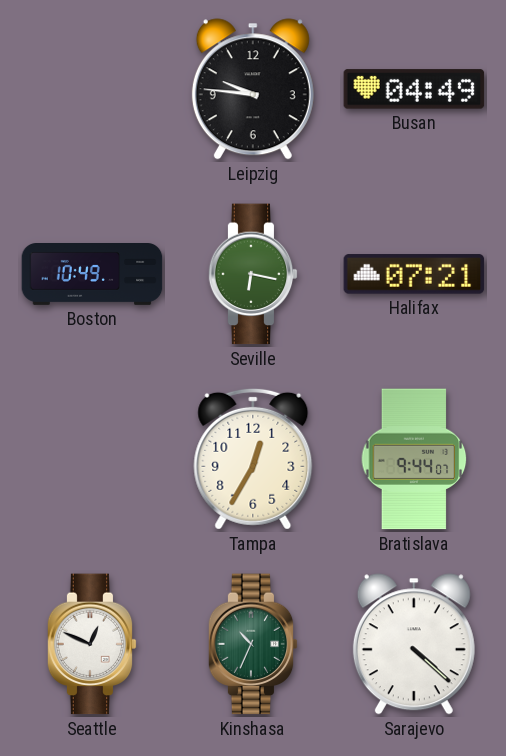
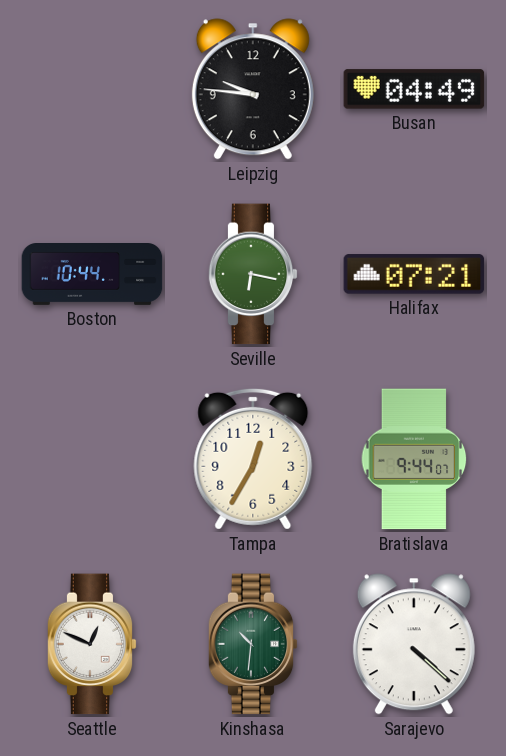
Boston: 10:49 -> 10:44
Kinshasa: 10:34 -> 10:31
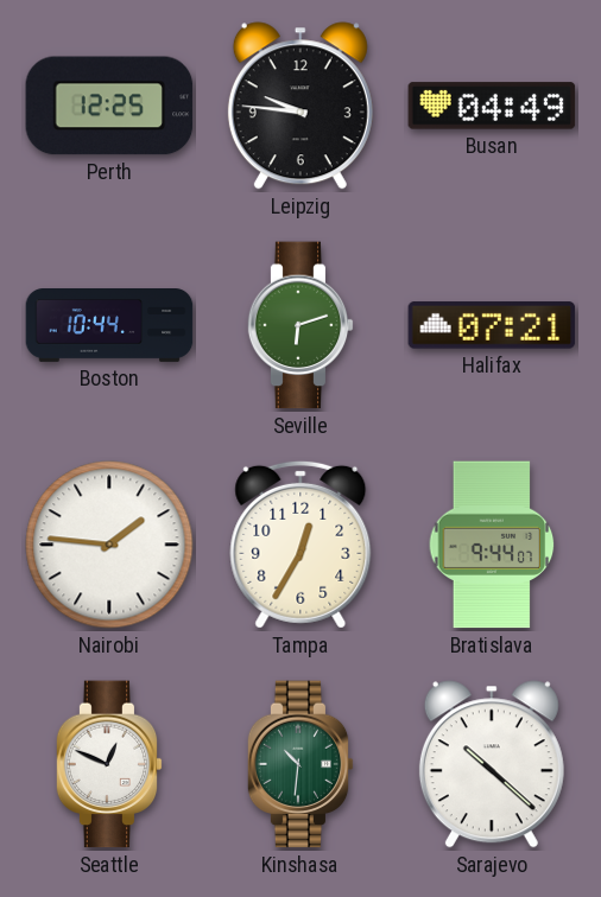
Perth: none -> 12:25
Seville: 6:17 -> 6:12
Nairobi: none -> 1:46
Sarajevo: 4:22 -> 10:22
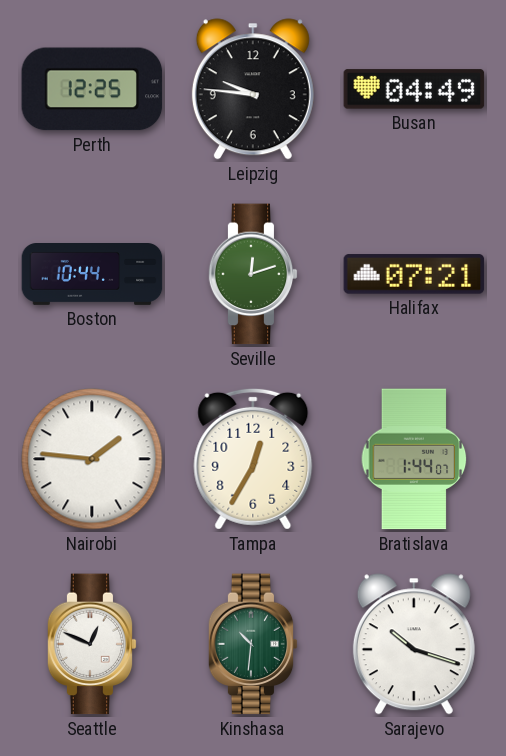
Seville: 6:12 -> 12:12
Bratislava: 9:44 -> 1:44
Sarajevo: 10:22 -> 10:18
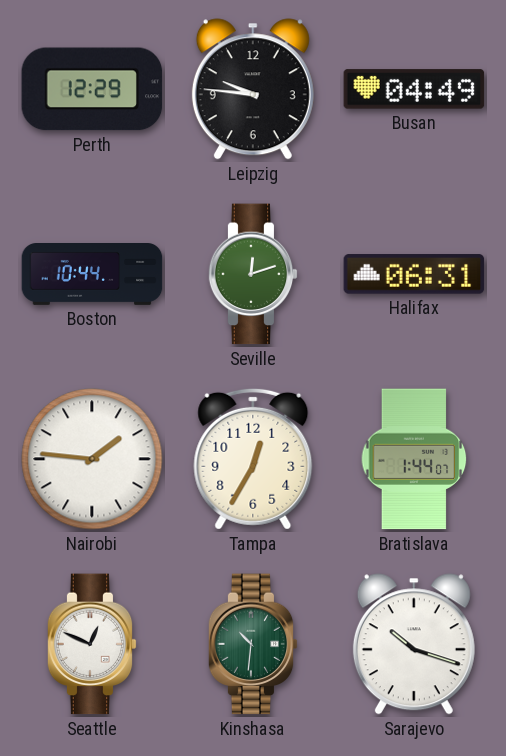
Perth: 12:25 -> 12:29
Halifax: 07:21 -> 06:31
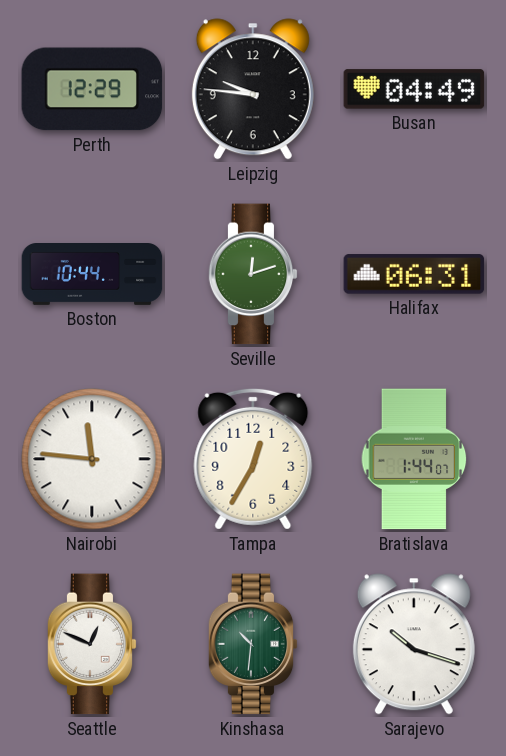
Nairobi: 1:46 -> 11:46
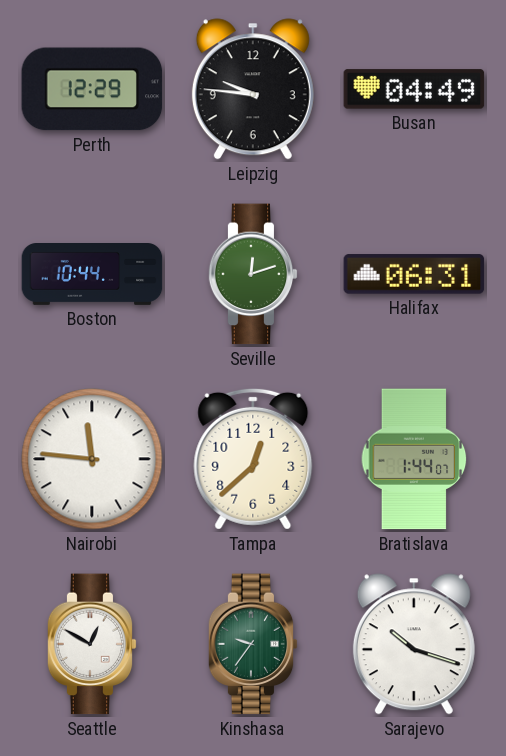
Tampa: 12:35 -> 12:38
Seattle: 12:49 -> 12:50
Kinshasa: 10:31 -> 9:36
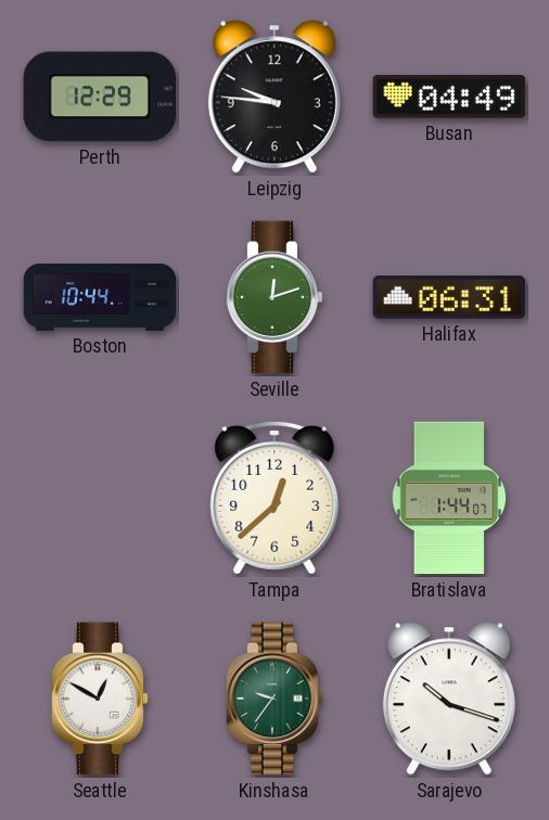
Nairobi: 11:46 -> none
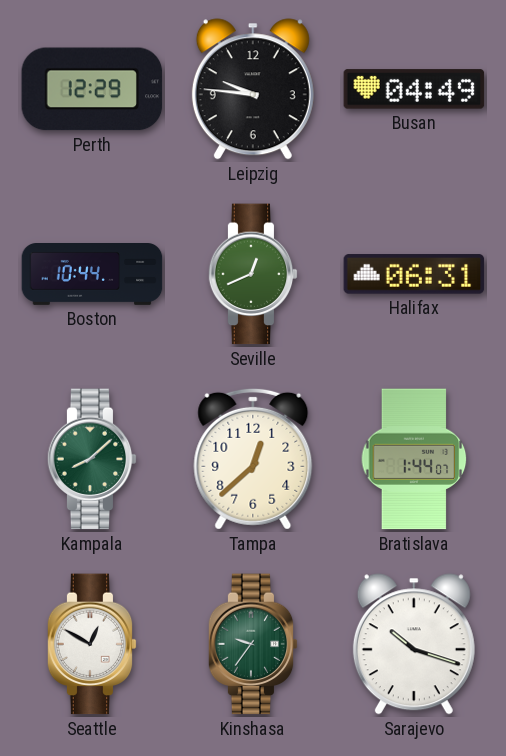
Seville: 12:12 -> 12:41
Kampala: none -> 8:08
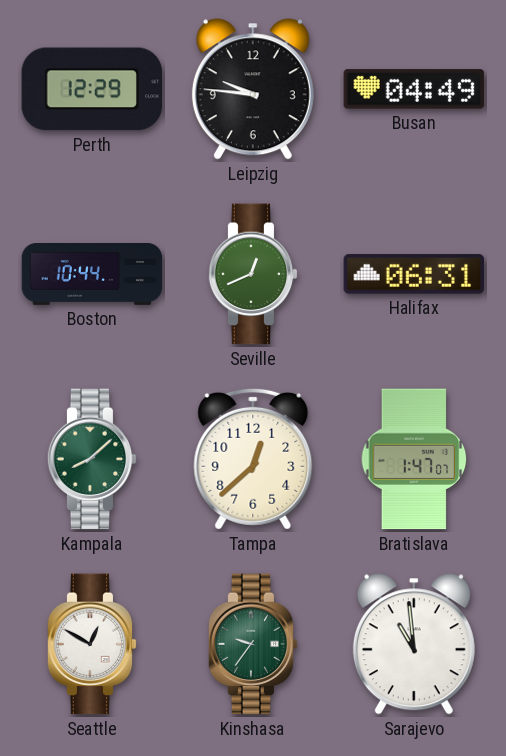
Bratislava: 1:44 -> 1:47
Sarajevo: 10:18 -> 10:59
